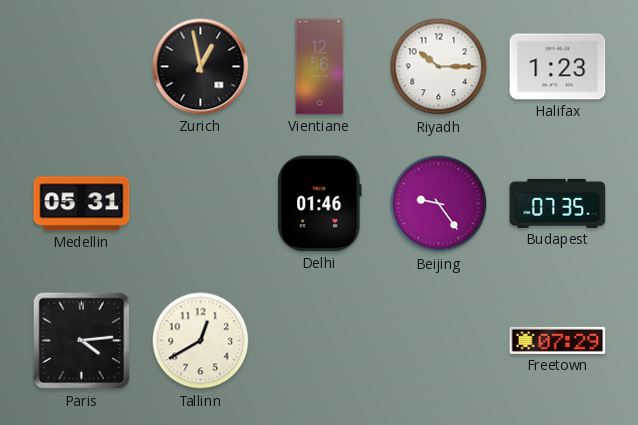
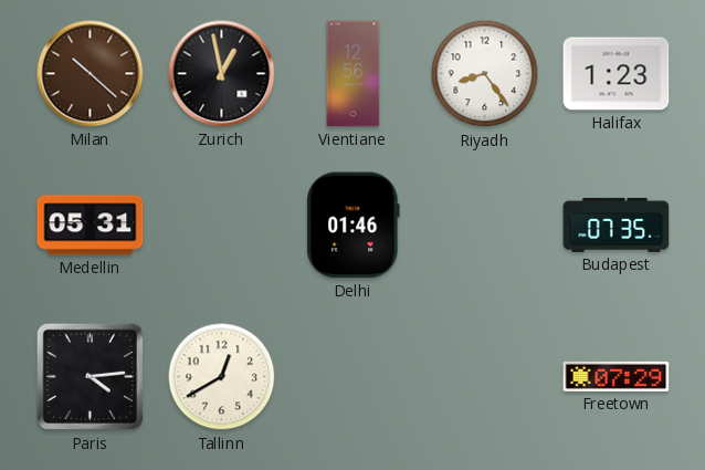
Milan: none -> 10:22
Riyadh: 10:15 -> 8:24
Beijing: 9:24 -> none
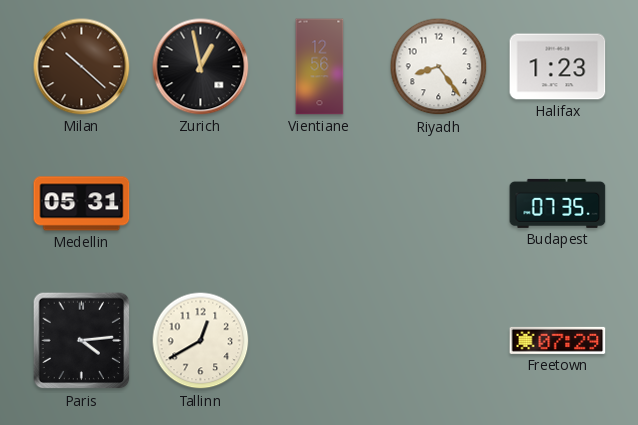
Delhi: 01:46 -> none
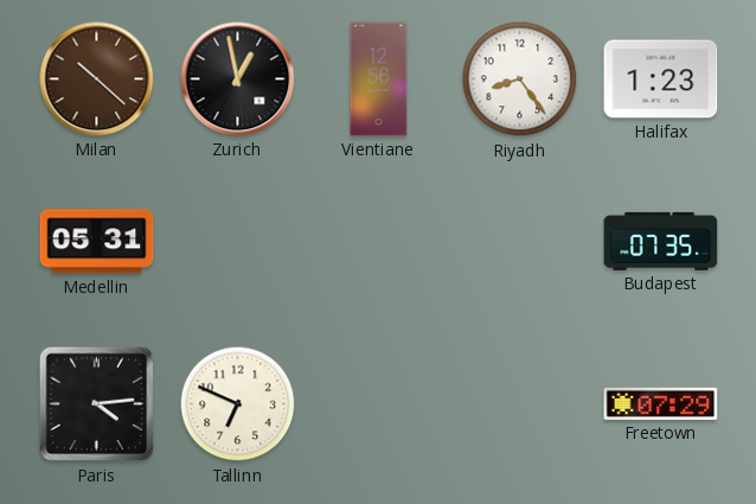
Tallinn: 12:40 -> 6:49
